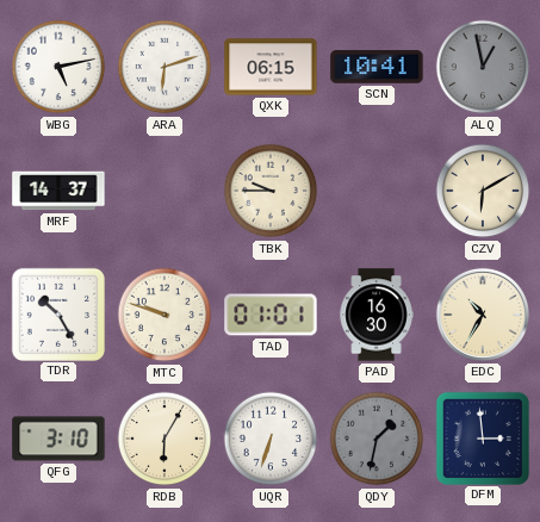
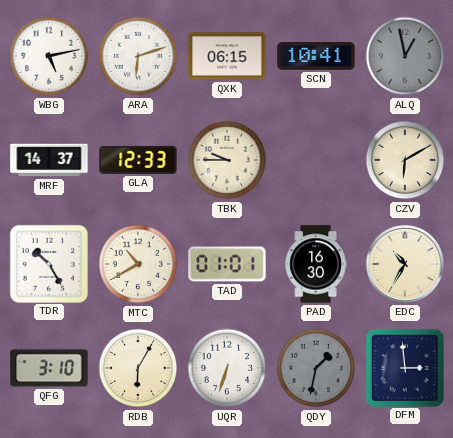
GLA: none -> 12:33
MTC: 9:48 -> 10:40
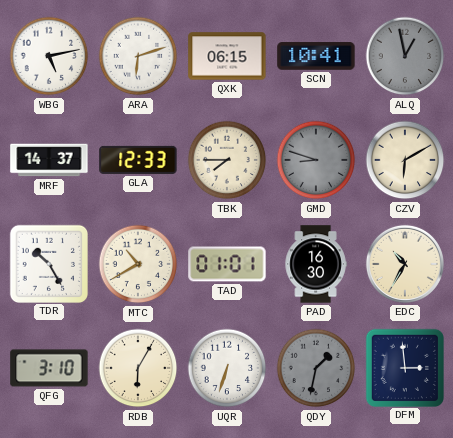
TBK: 9:45 -> 7:45
GMD: none -> 8:48
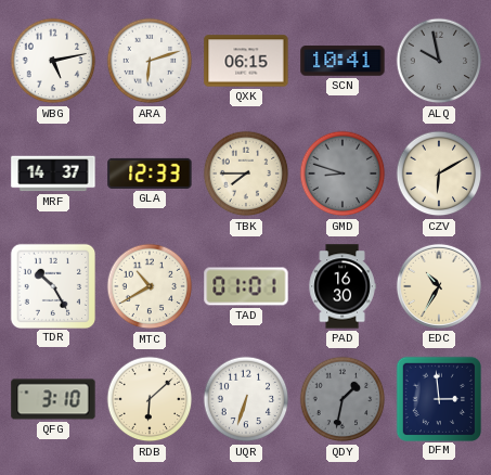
ALQ: 12:58 -> 9:58
RDB: 6:05 -> 6:08
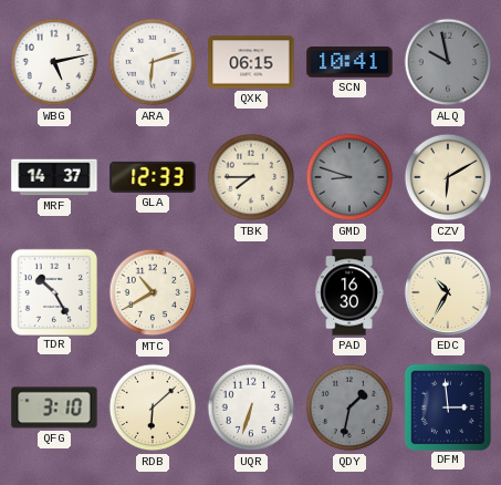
TAD: 01:01 -> none
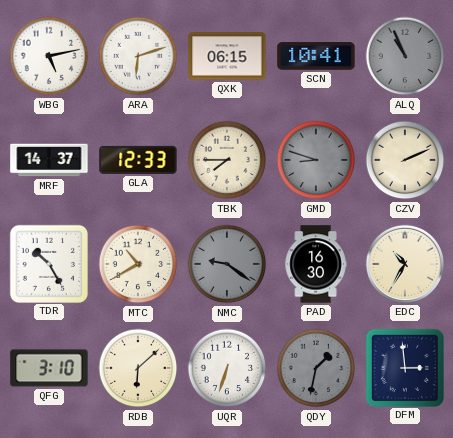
ALQ: 9:58 -> 10:56
CZV: 6:10 -> 2:11
NMC: none -> 9:21
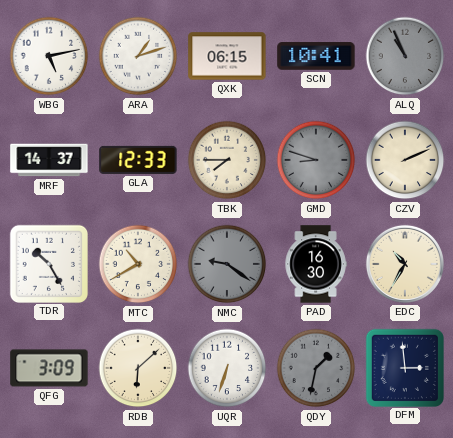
ARA: 6:12 -> 1:12
QFG: 3:10 -> 3:09
